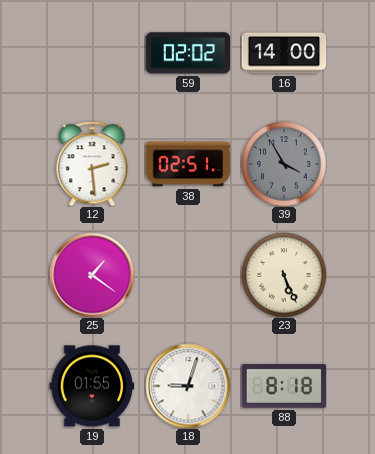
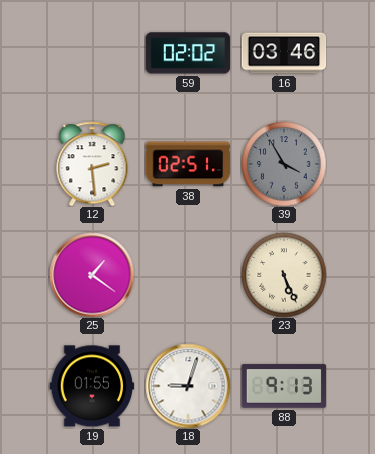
16: 14:00 -> 03:46
88: 8:18 -> 9:13
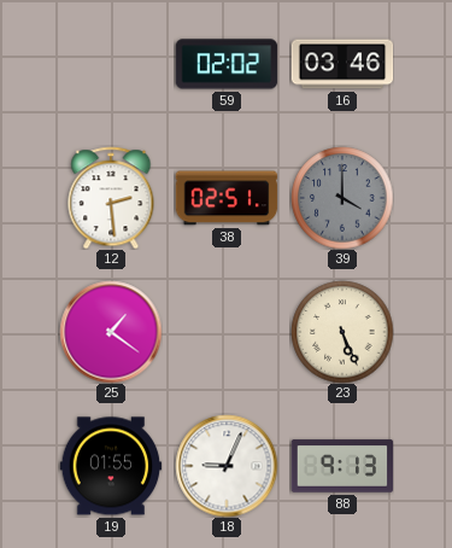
39: 3:55 -> 4:00
18: 9:03 -> 9:04
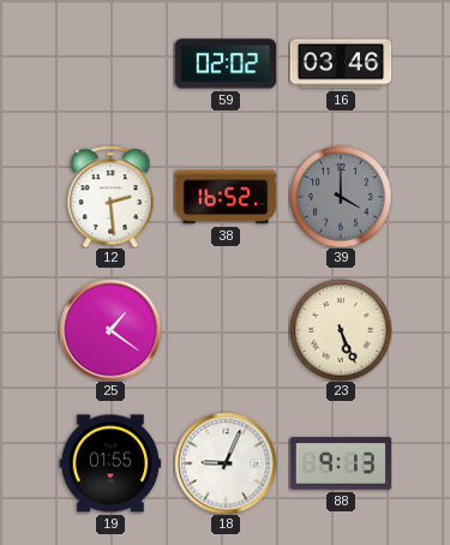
38: 02:51 -> 16:52
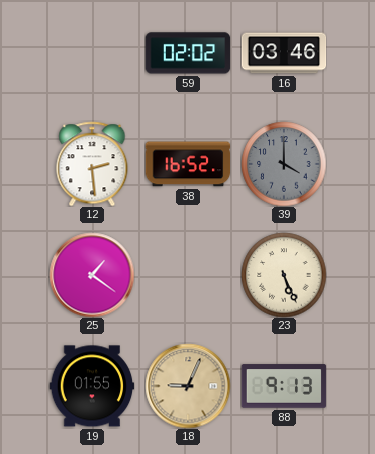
18 dial: white -> champagne
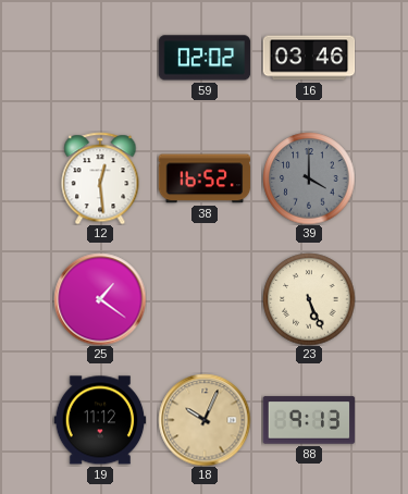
12: 2:29 -> 12:29
19: 01:55 -> 11:12
18: 9:04 -> 10:04
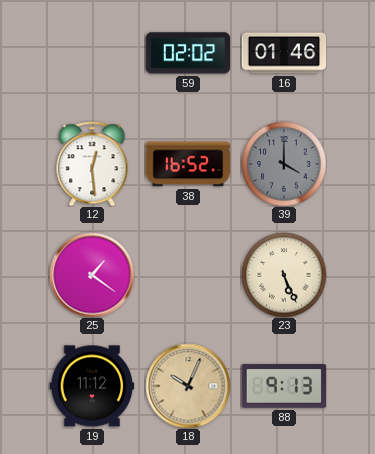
16: 03:46 -> 01:46
